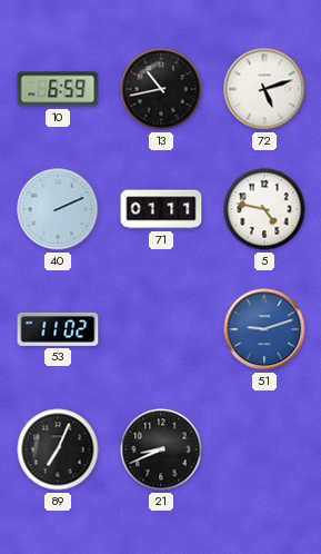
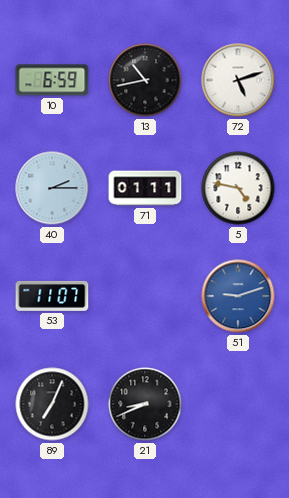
40: 2:11 -> 2:15
53: 11:02 -> 11:07
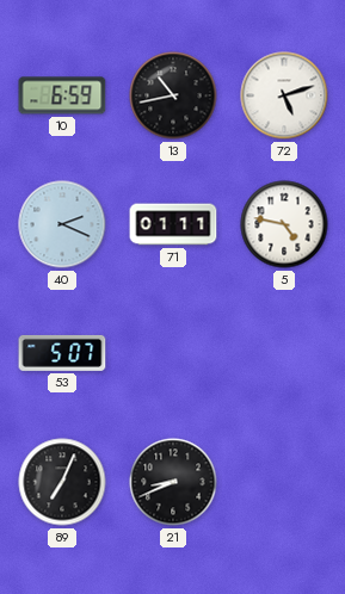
40: 2:15 -> 2:19
53: 11:07 -> 5:07
51: 9:12 -> none
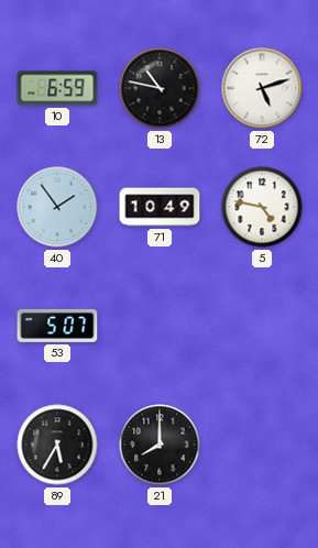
13: 10:43 -> 10:47
40: 2:19 -> 1:54
71: 01:11 -> 10:49
89: 7:04 -> 5:35
21: 8:41 -> 8:00
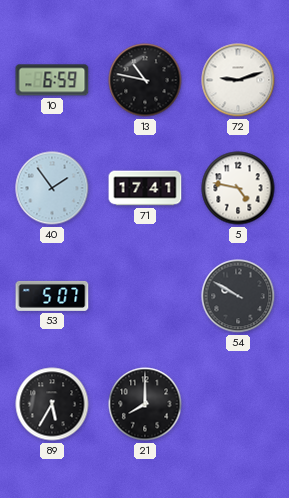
72: 5:12 -> 9:12
71: 10:49 -> 17:41
54: none -> 9:50
